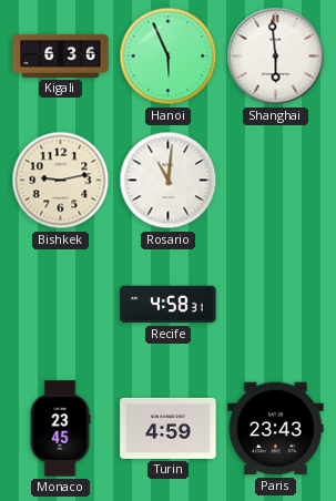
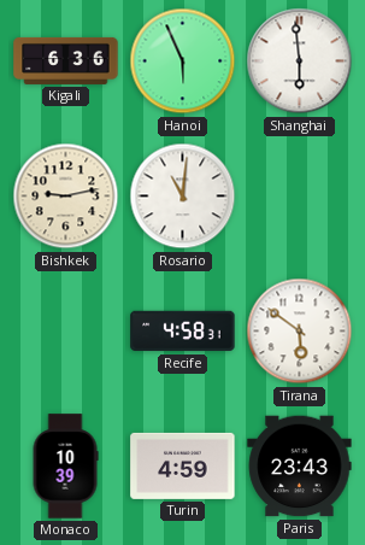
Tirana: none -> 5:51
Monaco: 23:45 -> 10:39
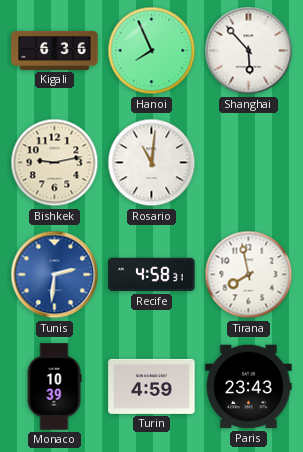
Hanoi: 5:56 -> 7:56
Shanghai: 5:59 -> 5:53
Tunis: none -> 2:31
Tirana: 5:51 -> 7:58
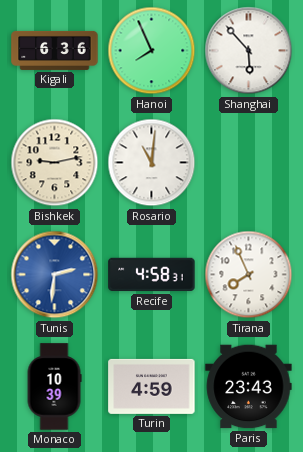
Tirana: 7:58 -> 7:56
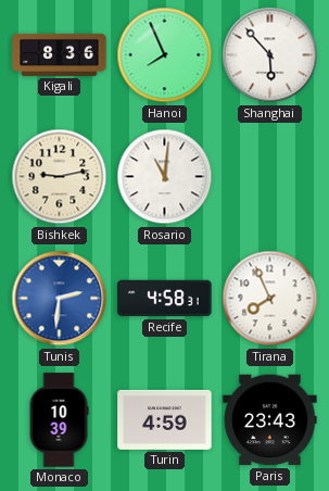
Kigali: 6:36 -> 8:36
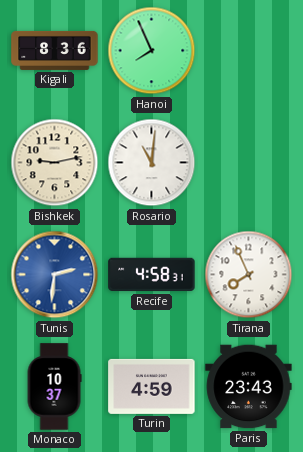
Shanghai: 5:53 -> none
Monaco: 10:39 -> 10:37
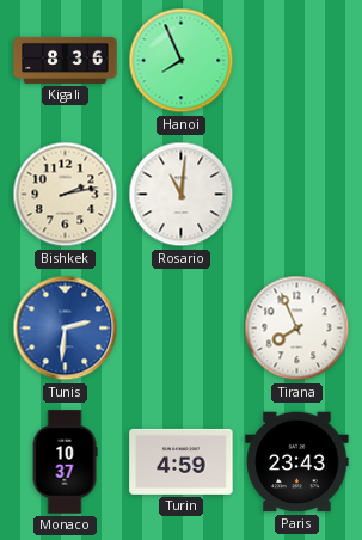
Bishkek: 9:13 -> 2:13
Recife: 4:58 -> none
